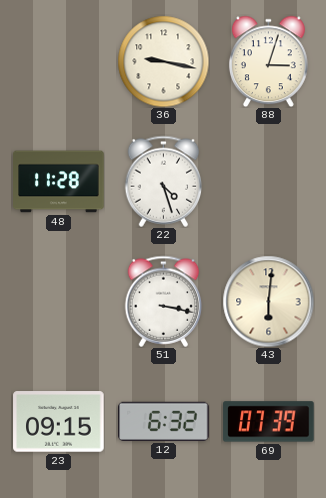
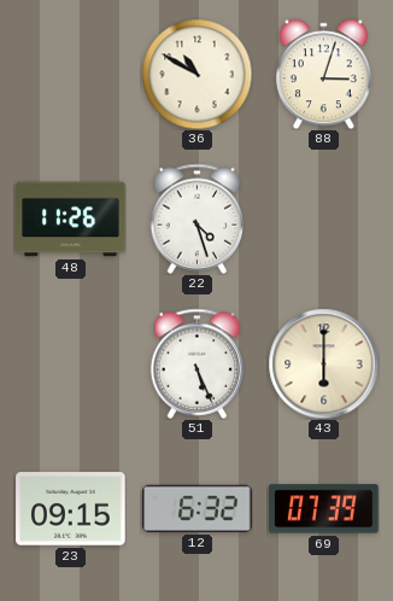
36: 9:17 -> 10:50
48: 11:28 -> 11:26
51: 3:17 -> 5:26
43: 6:01 -> 6:00
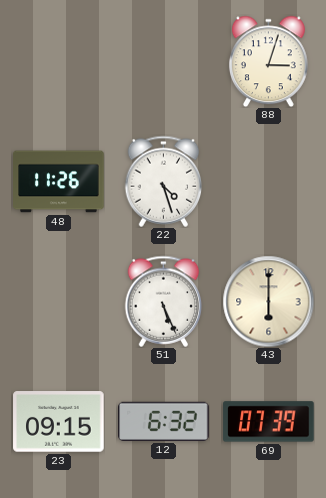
36: 10:50 -> none
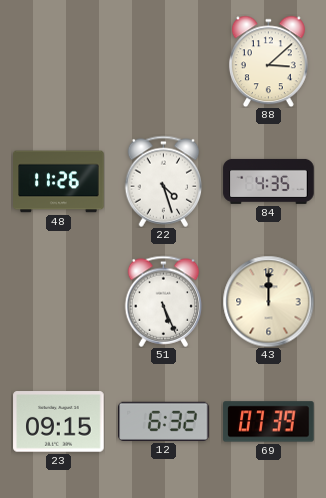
88: 3:03 -> 3:08
84: none -> 4:35
43: 6:00 -> 12:00
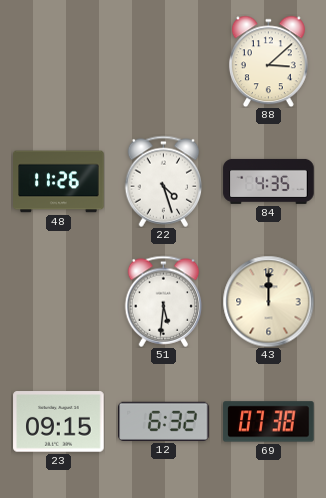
51: 5:26 -> 5:31
69: 07:39 -> 07:38
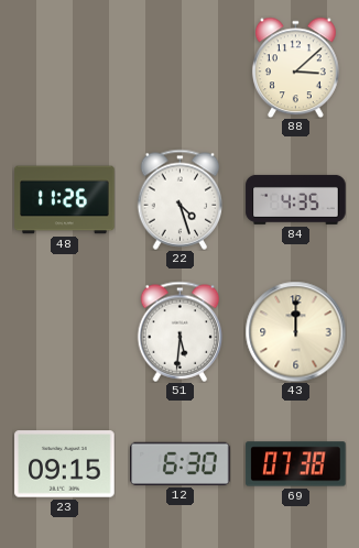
12: 6:32 -> 6:30
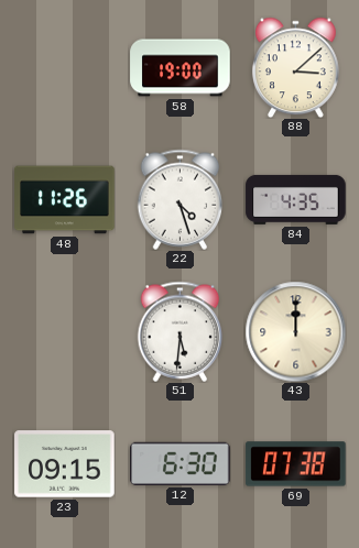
58: none -> 19:00
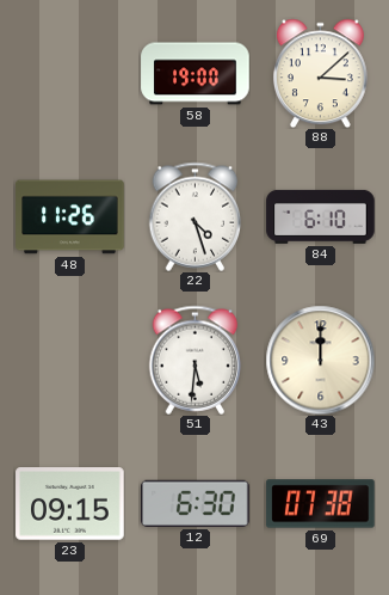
84: 4:35 -> 6:10
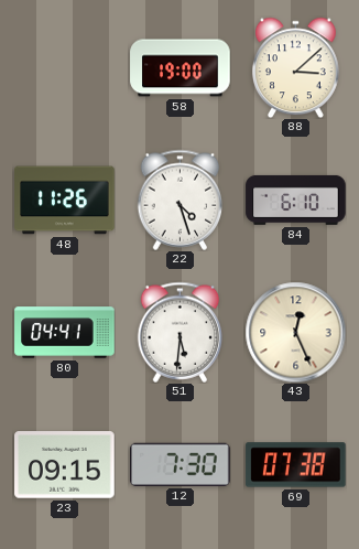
80: none -> 04:41
43: 12:00 -> 12:26
12: 6:30 -> 7:30
